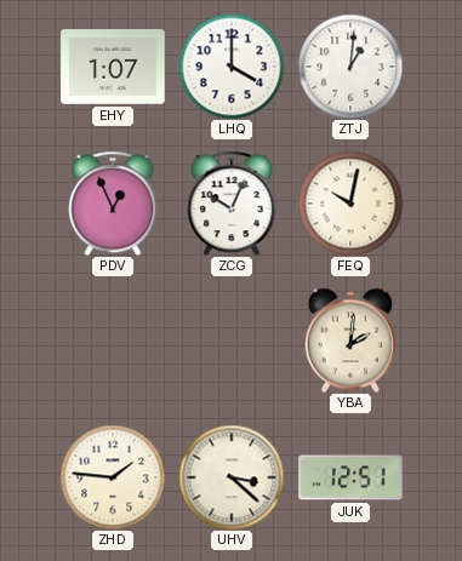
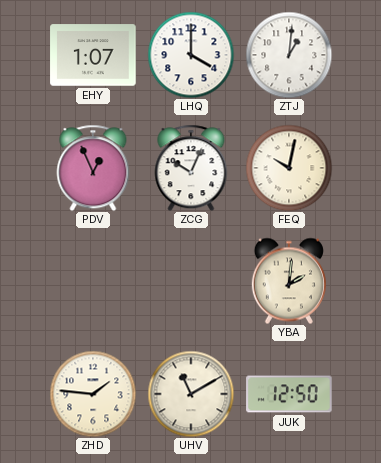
UHV: 3:22 -> 11:10
JUK: 12:51 -> 12:50
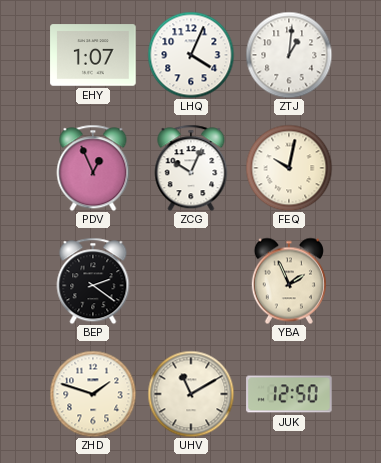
LHQ: 4:00 -> 4:04
BEP: none -> 2:21
YBA: 2:01 -> 1:56
ZHD: 1:46 -> 1:48
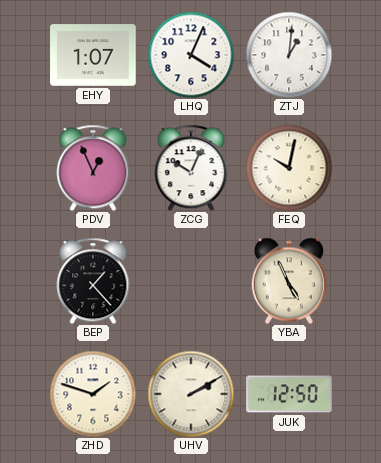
BEP: 2:21 -> 1:23
YBA: 1:56 -> 4:56
UHV: 11:10 -> 2:10
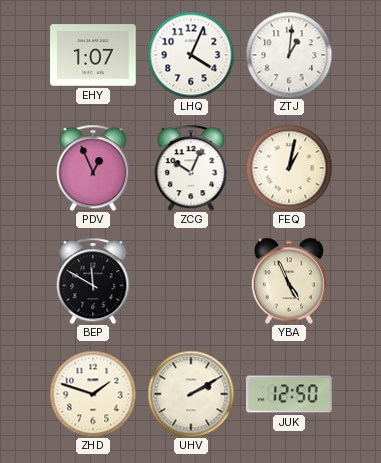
FEQ: 10:02 -> 1:02
BEP: 1:23 -> 11:50
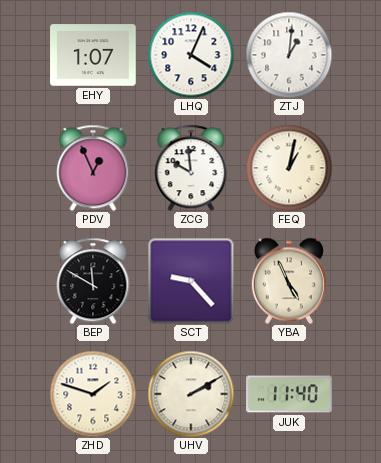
ZCG: 10:04 -> 9:59
SCT: none -> 9:23
JUK: 12:50 -> 11:40
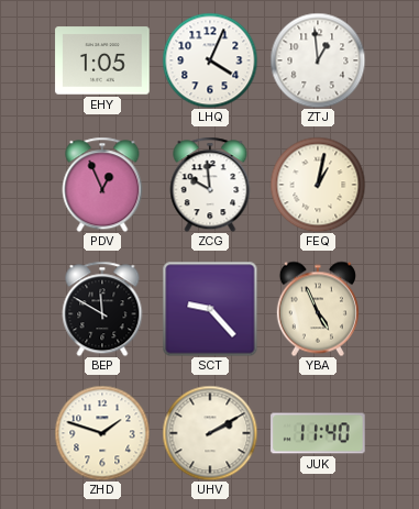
EHY: 1:07 -> 1:05
ZTJ: 1:01 -> 12:59
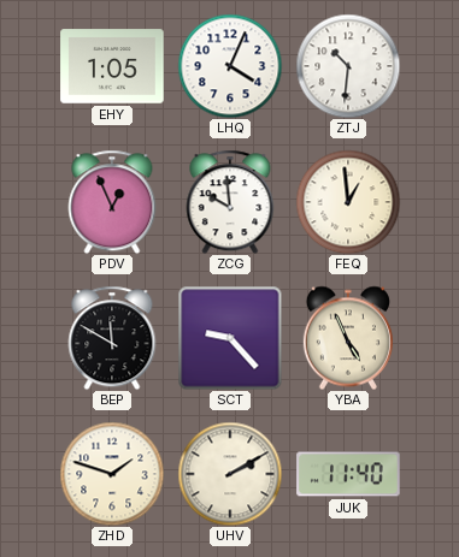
ZTJ: 12:59 -> 10:31
FEQ: 1:02 -> 12:59
